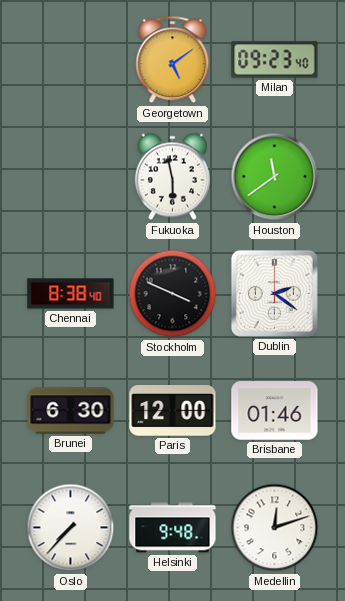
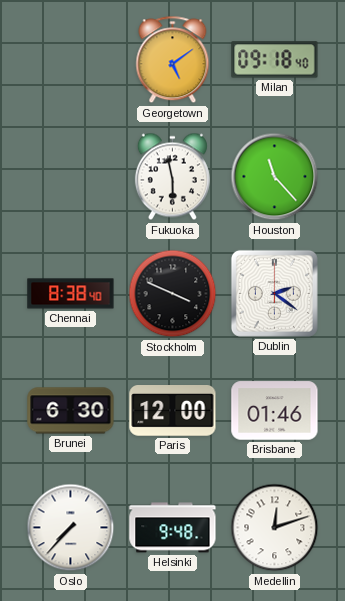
Milan: 09:23 -> 09:18
Houston: 11:39 -> 11:23
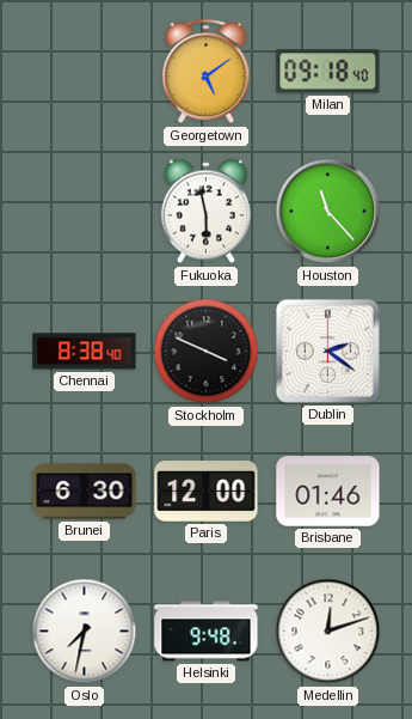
Oslo: 7:37 -> 7:32
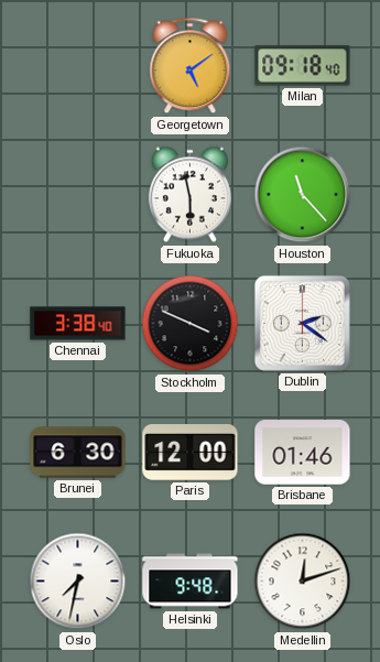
Chennai: 8:38 -> 3:38
